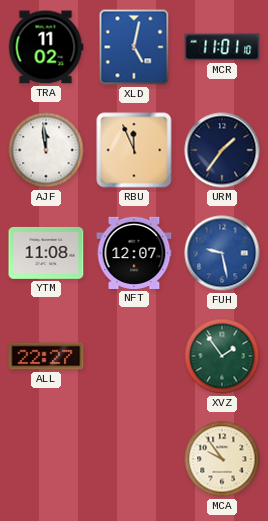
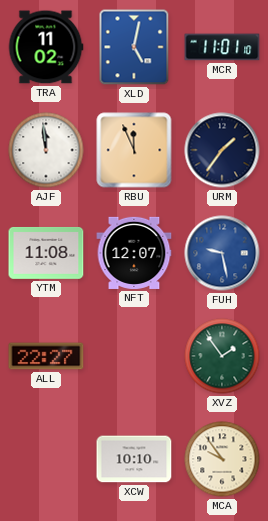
XCW: none -> 10:10
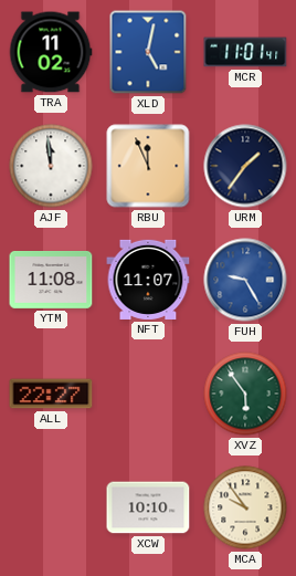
MCR: 11:01:10 -> 11:01:41
NFT: 12:07 -> 11:07
FUH: 9:28 -> 9:25
XVZ: 1:54 -> 5:54
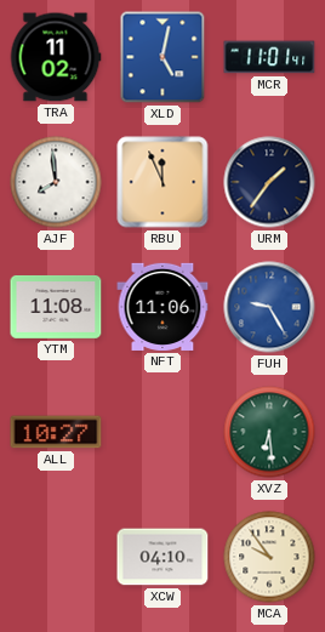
AJF: 11:59 -> 7:59
NFT: 11:07 -> 11:06
ALL: 22:27 -> 10:27
XVZ: 5:54 -> 6:29
XCW: 10:10 -> 04:10
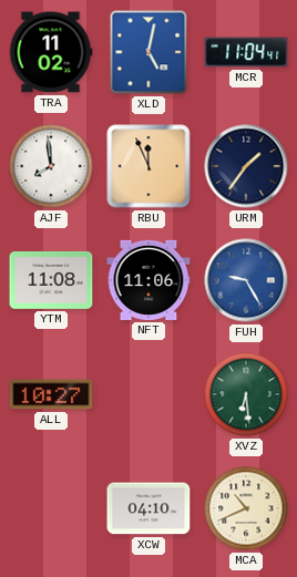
MCR: 11:01 -> 11:04
MCA: 9:54 -> 10:41
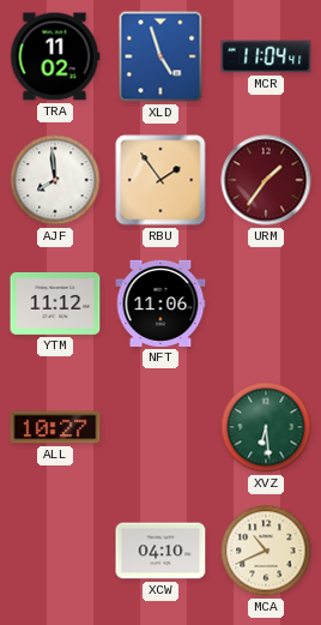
XLD: 5:02 -> 4:57
RBU: 11:56 -> 1:54
URM dial: navy -> burgundy
YTM: 11:08 -> 11:12
FUH: 9:25 -> none
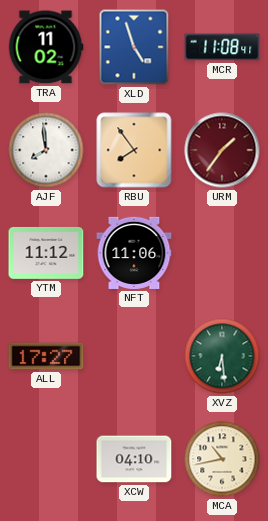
MCR: 11:04 -> 11:08
RBU: 1:54 -> 7:54
ALL: 10:27 -> 17:27
MCA: 10:41 -> 10:43
